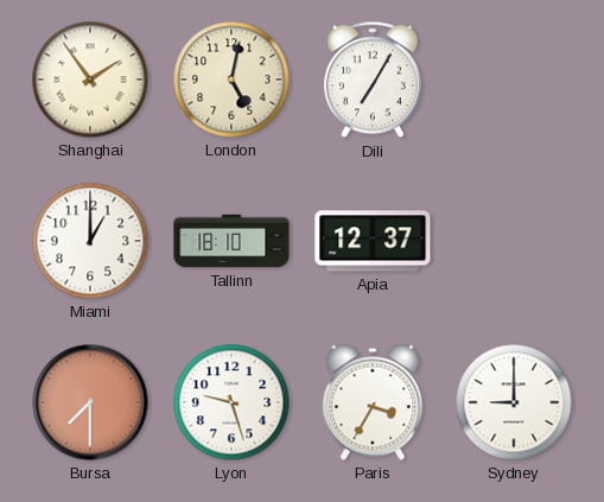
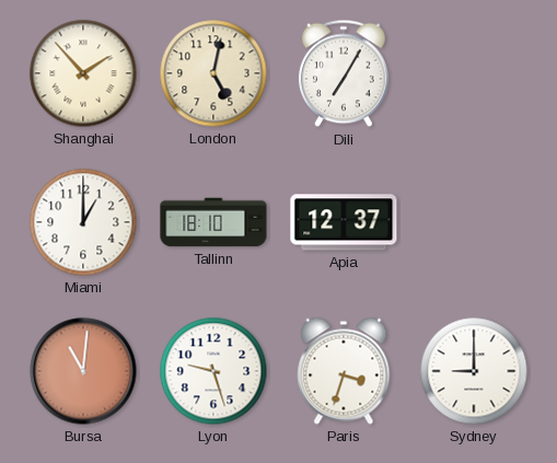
Shanghai: 1:54 -> 1:53
Bursa: 7:30 -> 11:01
Paris: 3:35 -> 3:33
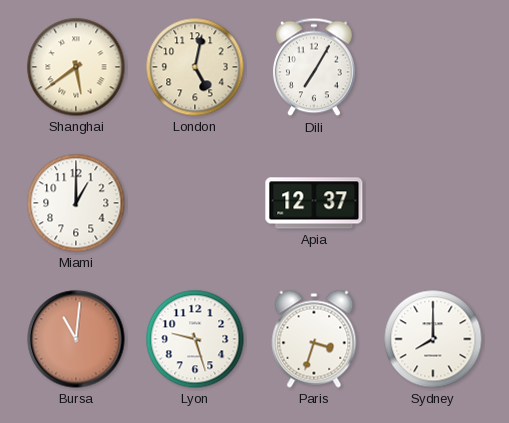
Shanghai: 1:53 -> 5:39
Tallinn: 18:10 -> none
Sydney: 9:00 -> 8:00
